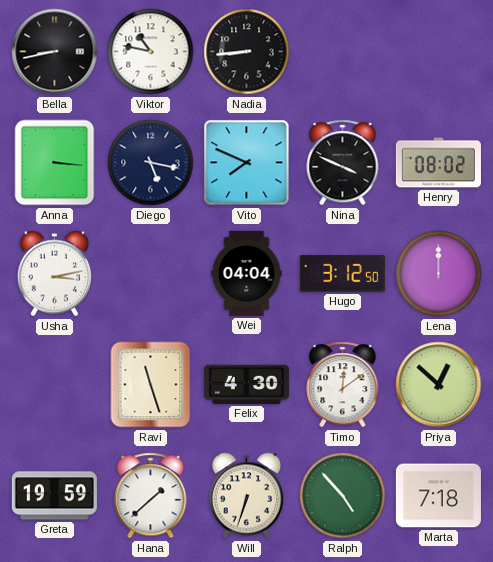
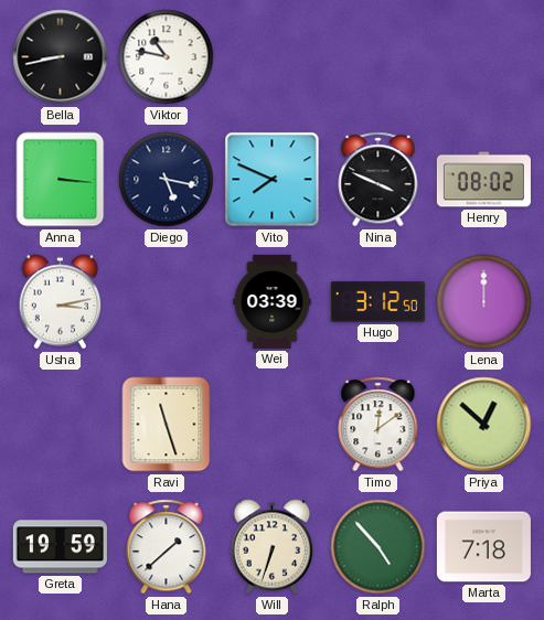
Nadia: 8:44 -> none
Wei: 04:04 -> 03:39
Felix: 4:30 -> none
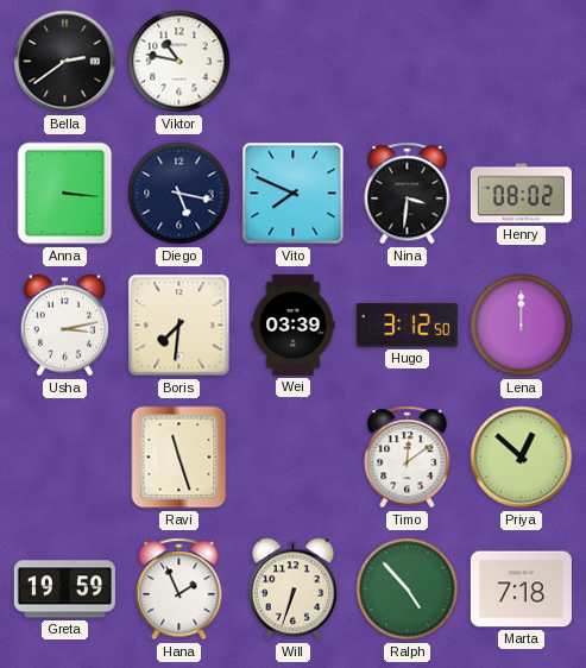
Bella: 8:43 -> 2:39
Nina: 3:49 -> 3:31
Boris: none -> 7:31
Hana: 1:38 -> 1:56
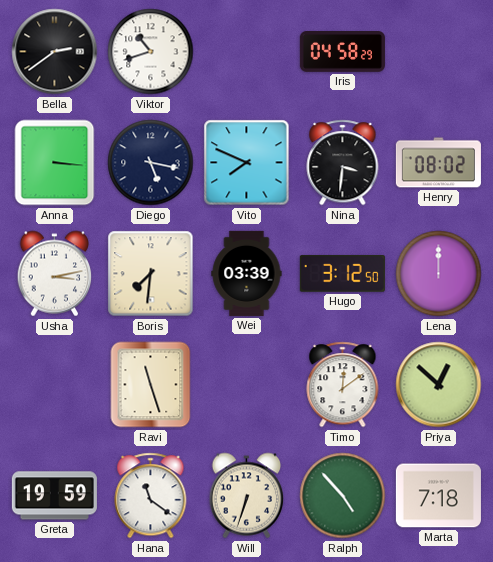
Viktor: 10:47 -> 10:42
Iris: none -> 04:58
Hana: 1:56 -> 11:21
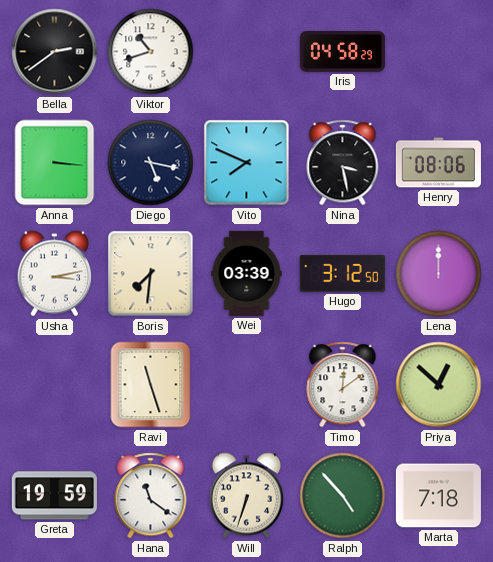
Nina: 3:31 -> 3:28
Henry: 08:02 -> 08:06
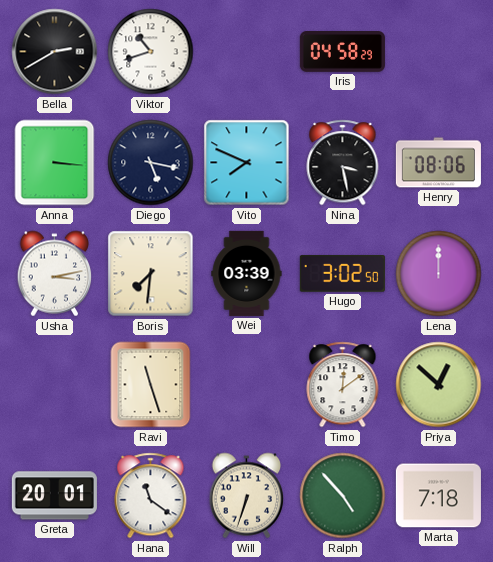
Bella: 2:39 -> 2:40
Hugo: 3:12 -> 3:02
Greta: 19:59 -> 20:01
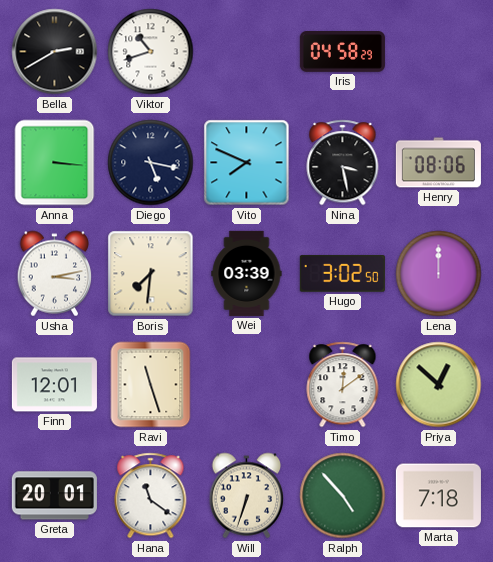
Finn: none -> 12:01
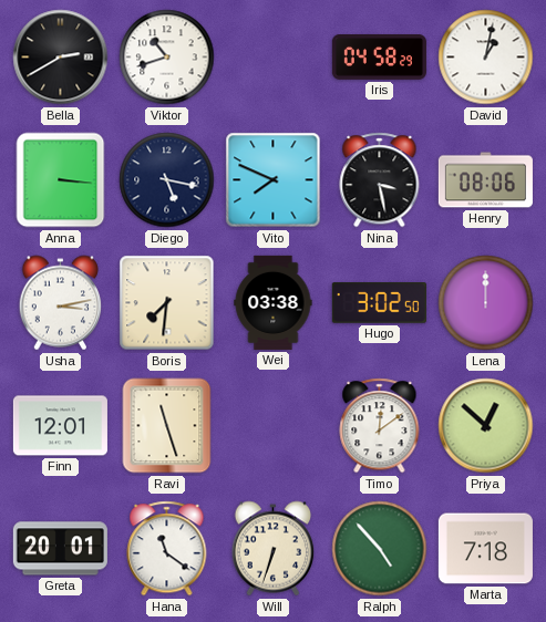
David: none -> 1:02
Wei: 03:39 -> 03:38
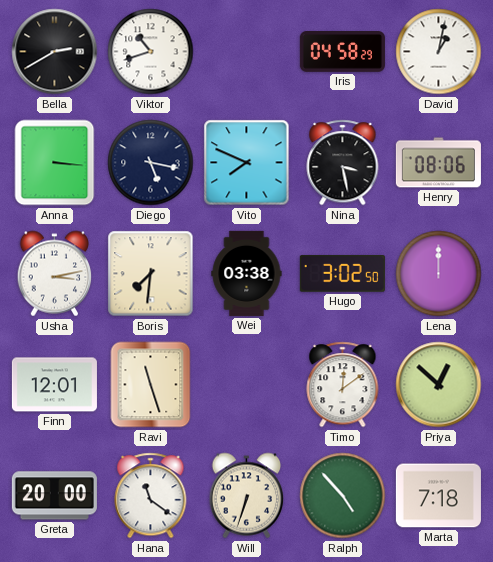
Greta: 20:01 -> 20:00
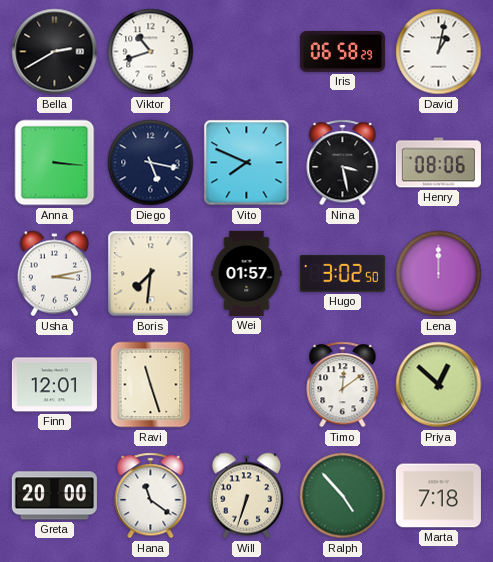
Iris: 04:58 -> 06:58
Wei: 03:38 -> 01:57
